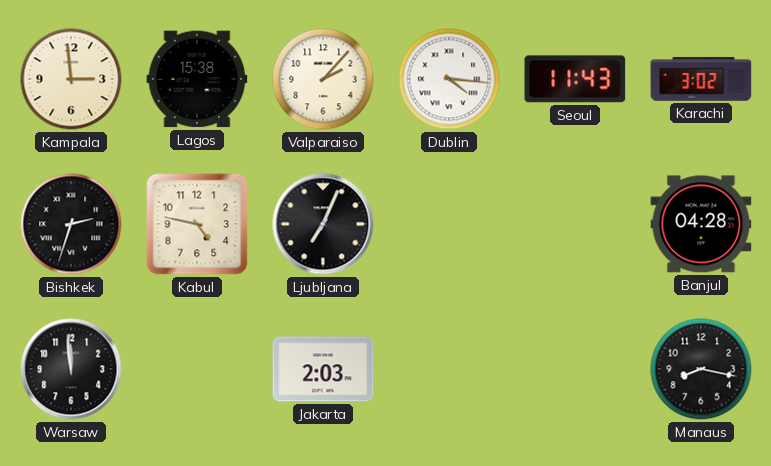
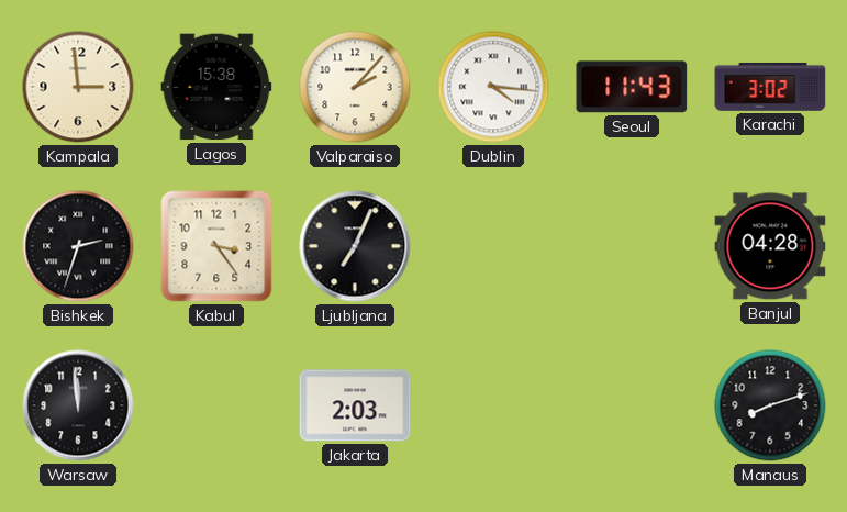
Kabul: 4:47 -> 3:24
Manaus: 8:17 -> 8:12
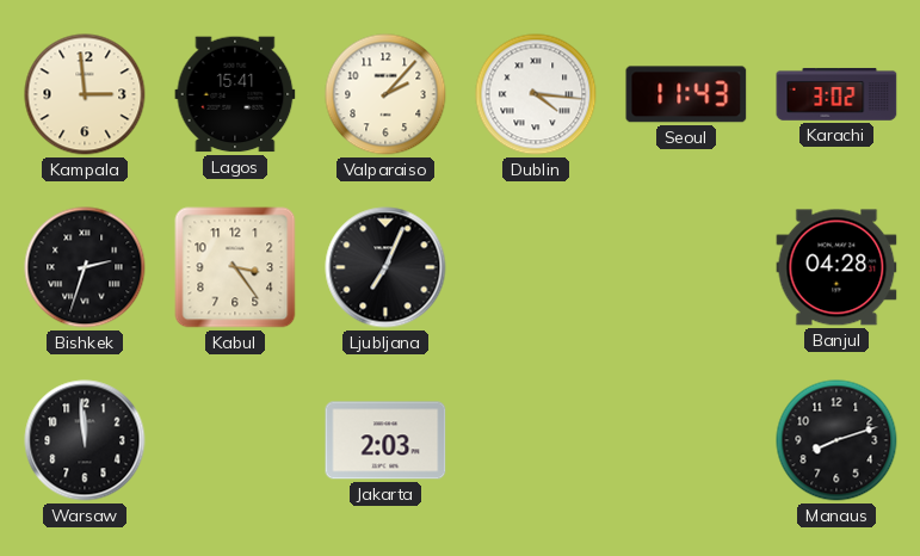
Lagos: 15:38 -> 15:41
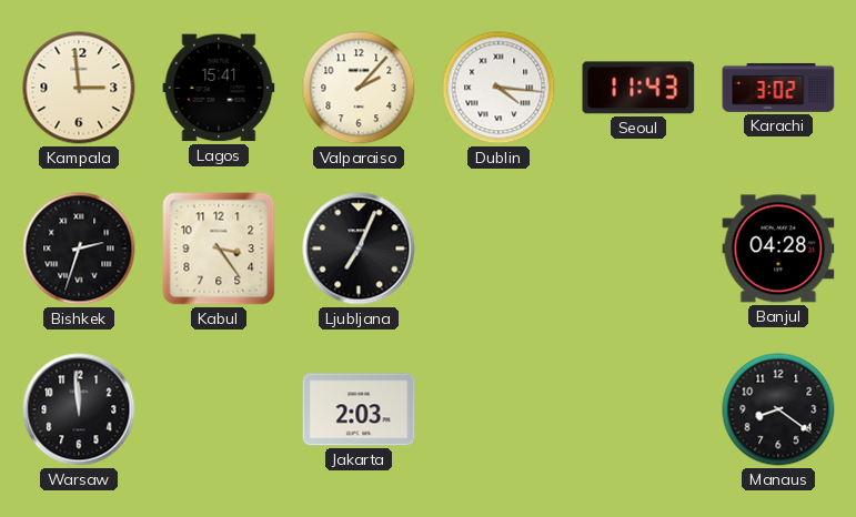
Manaus: 8:12 -> 8:21
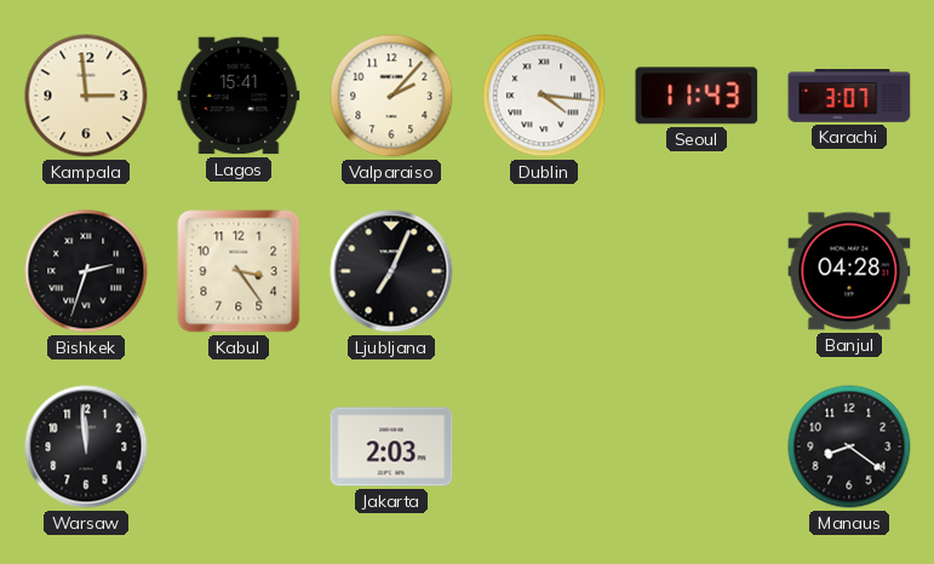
Karachi: 3:02 -> 3:07
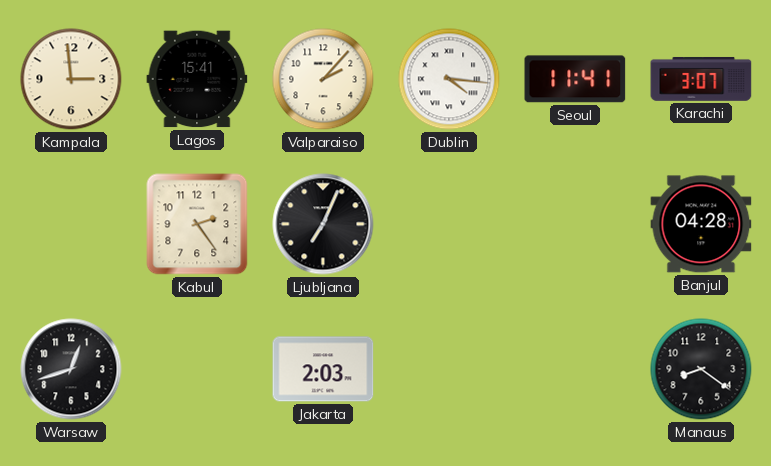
Seoul: 11:43 -> 11:41
Bishkek: 2:33 -> none
Kabul: 3:24 -> 2:24
Warsaw: 11:59 -> 12:42
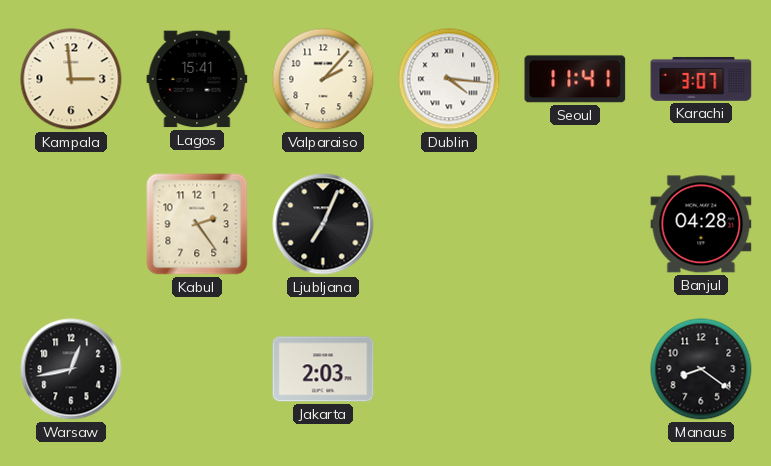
Warsaw: 12:42 -> 12:43
